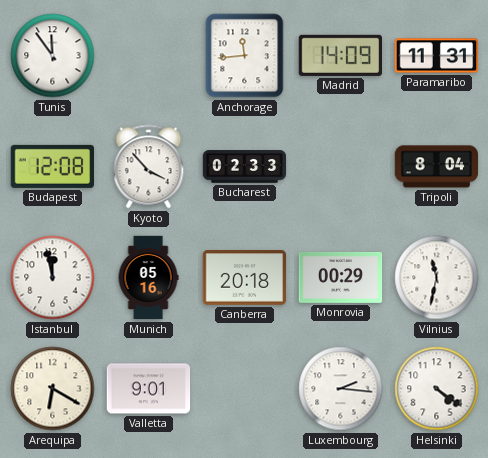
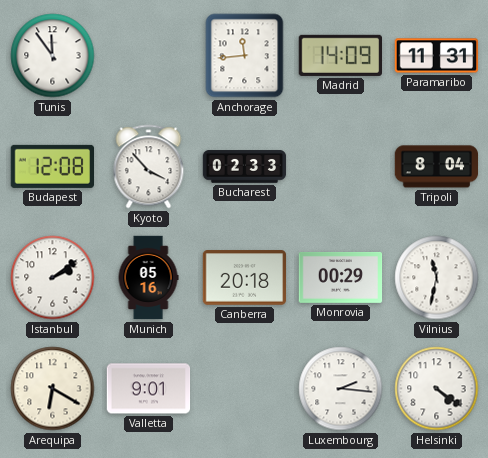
Istanbul: 11:58 -> 2:09
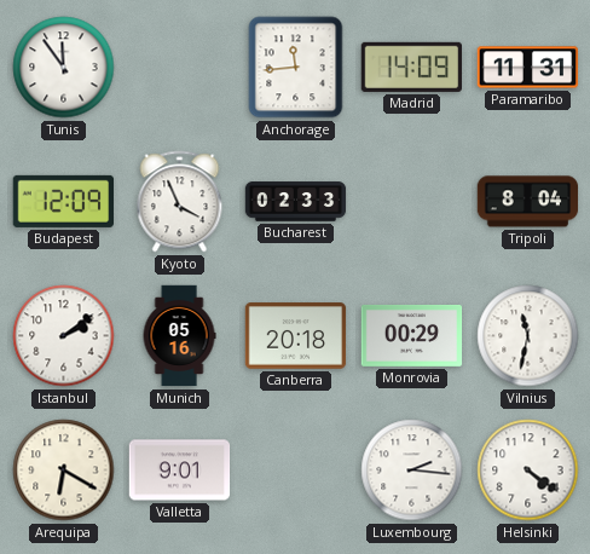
Budapest: 12:08 -> 12:09
Kyoto: 3:53 -> 3:56
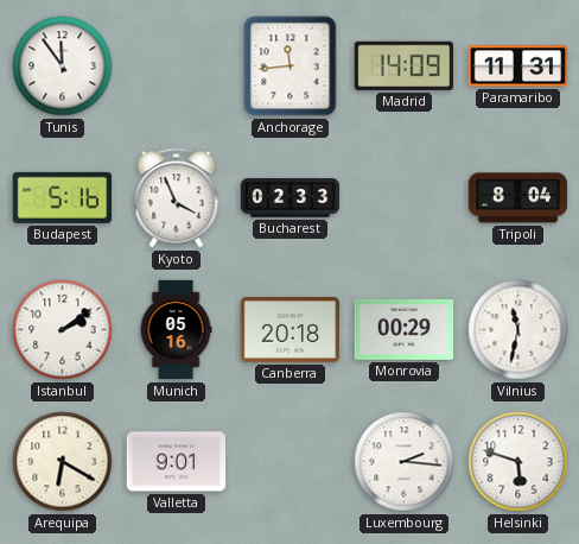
Budapest: 12:09 -> 5:16
Helsinki: 4:21 -> 5:48
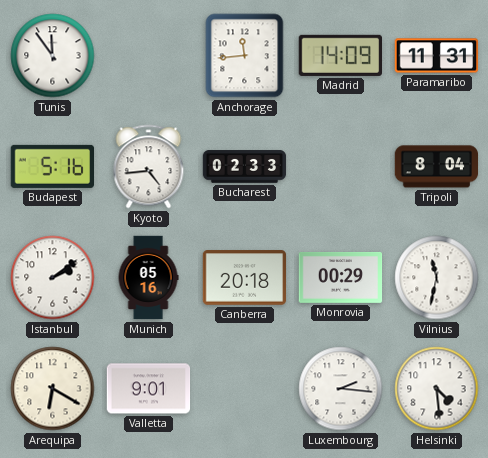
Kyoto: 3:56 -> 4:44
Helsinki: 5:48 -> 4:29
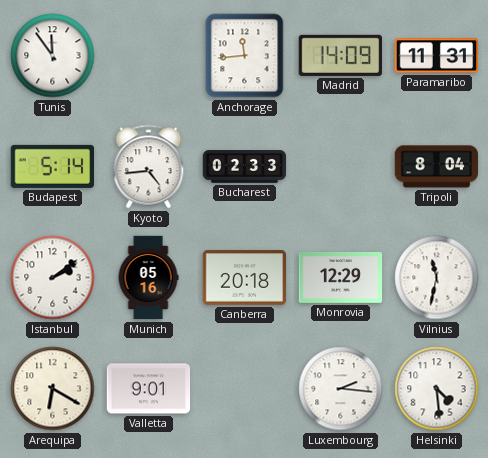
Budapest: 5:16 -> 5:14
Monrovia: 00:29 -> 12:29
